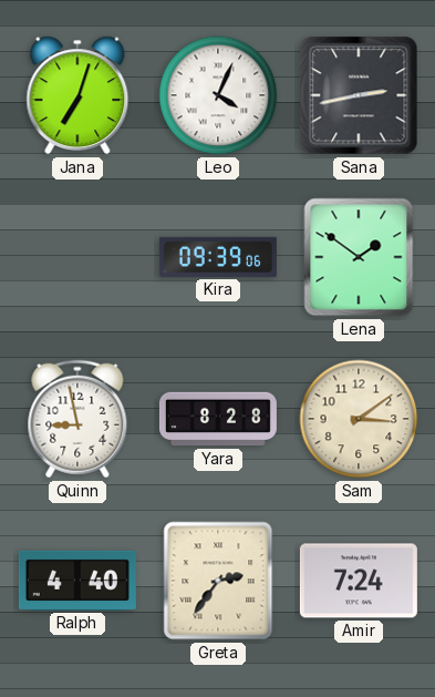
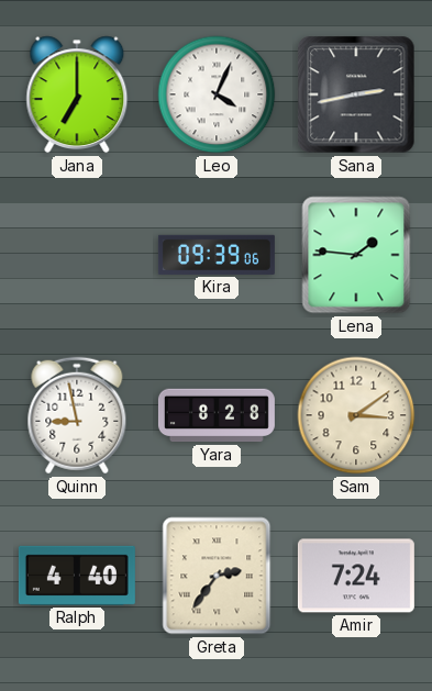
Jana: 7:03 -> 7:00
Lena: 1:51 -> 1:46
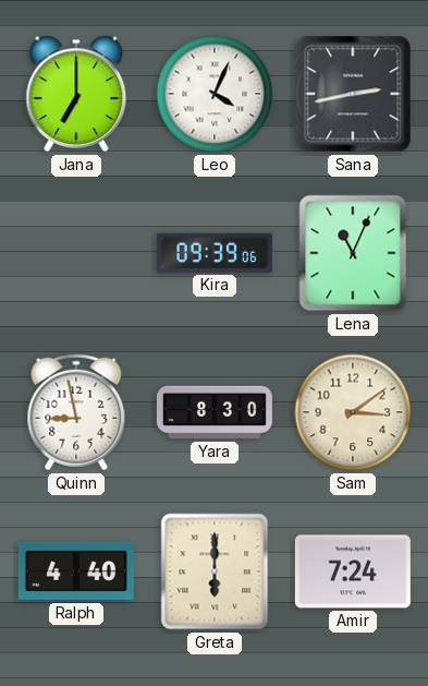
Lena: 1:46 -> 11:04
Yara: 8:28 -> 8:30
Greta: 2:36 -> 6:00
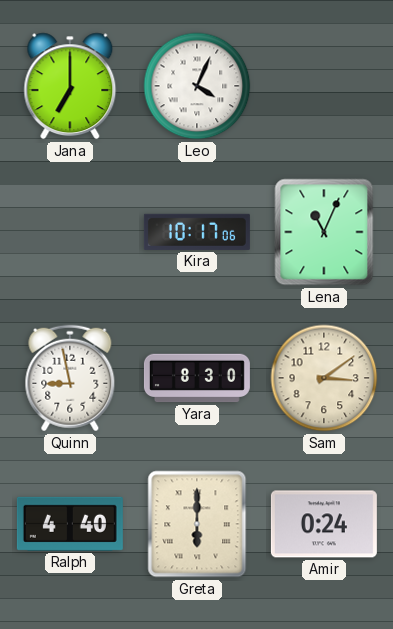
Sana: 2:43 -> none
Kira: 09:39 -> 10:17
Amir: 7:24 -> 0:24
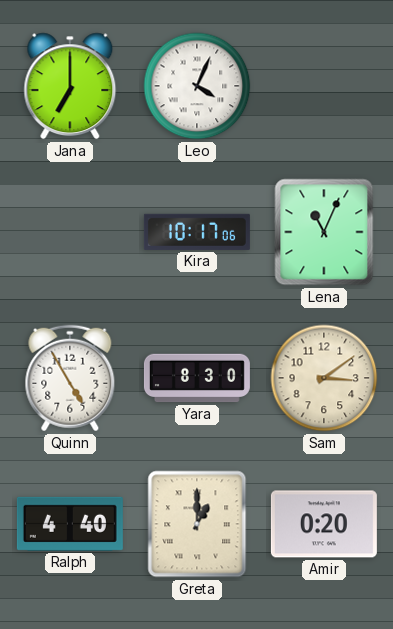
Quinn: 8:58 -> 4:55
Greta: 6:00 -> 1:00
Amir: 0:24 -> 0:20
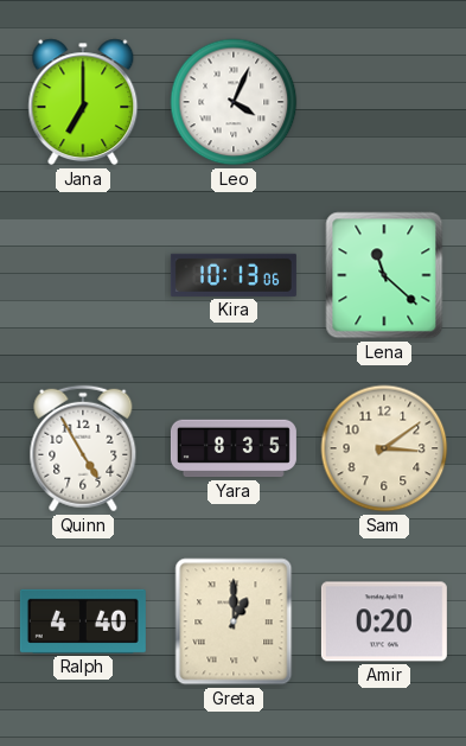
Kira: 10:17 -> 10:13
Lena: 11:04 -> 11:22
Yara: 8:30 -> 8:35
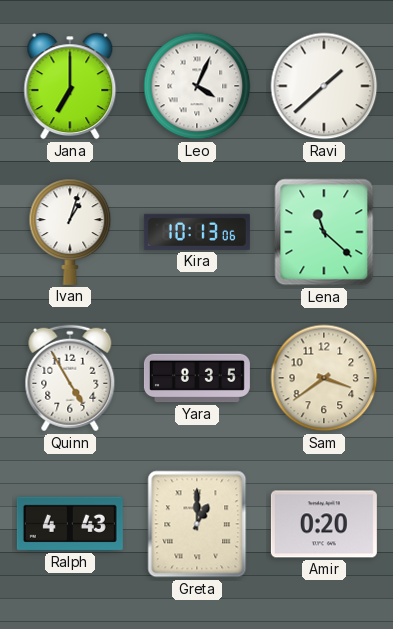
Ravi: none -> 1:38
Ivan: none -> 1:03
Sam: 3:09 -> 3:39
Ralph: 4:40 -> 4:43
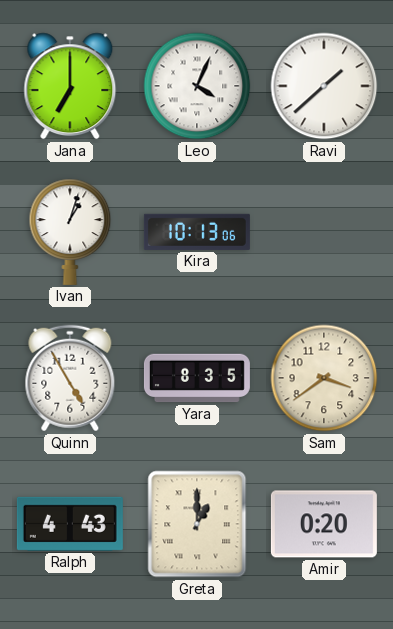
Lena: 11:22 -> none
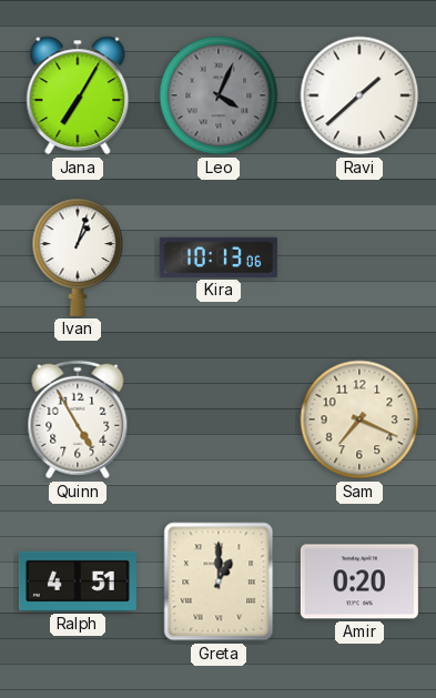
Jana: 7:00 -> 7:05
Leo dial: white -> grey
Yara: 8:35 -> none
Sam: 3:39 -> 7:19
Ralph: 4:43 -> 4:51
